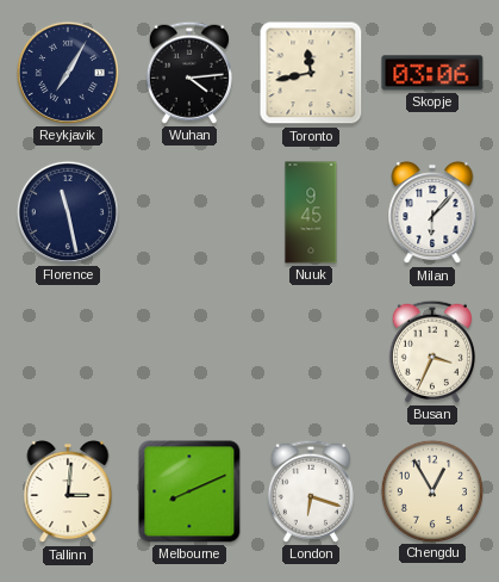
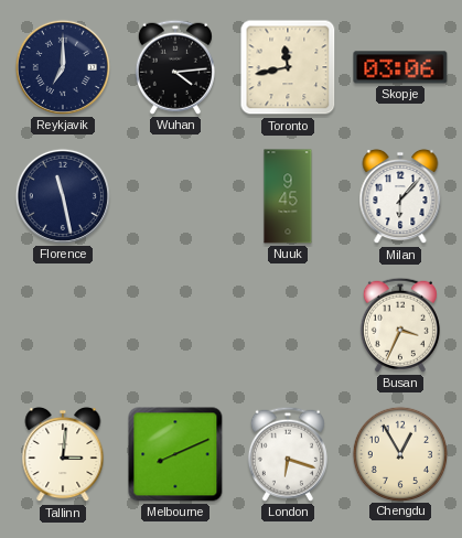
Reykjavik: 7:05 -> 7:00
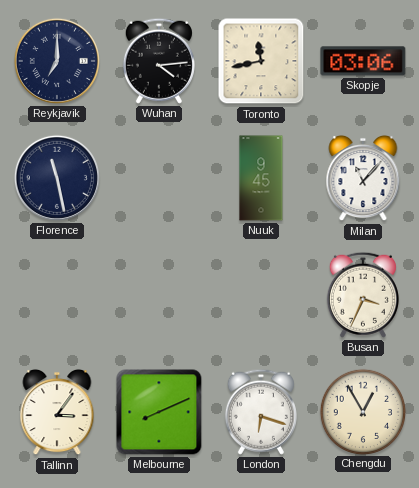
Milan: 6:07 -> 11:07
Tallinn: 3:01 -> 3:06
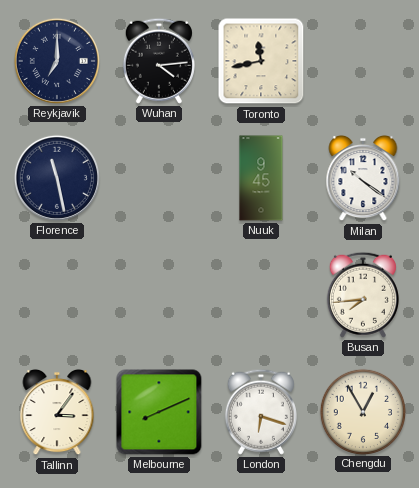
Skopje: 03:06 -> none
Milan: 11:07 -> 10:21
Busan: 3:34 -> 7:44
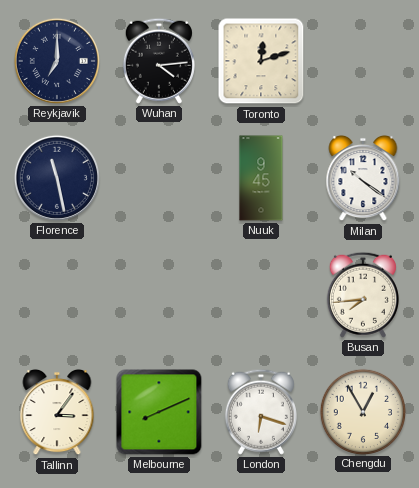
Toronto: 11:43 -> 12:12
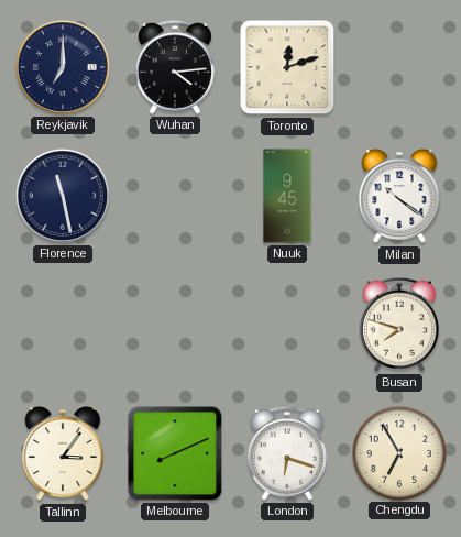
Busan: 7:44 -> 7:48
Chengdu: 12:55 -> 6:55
